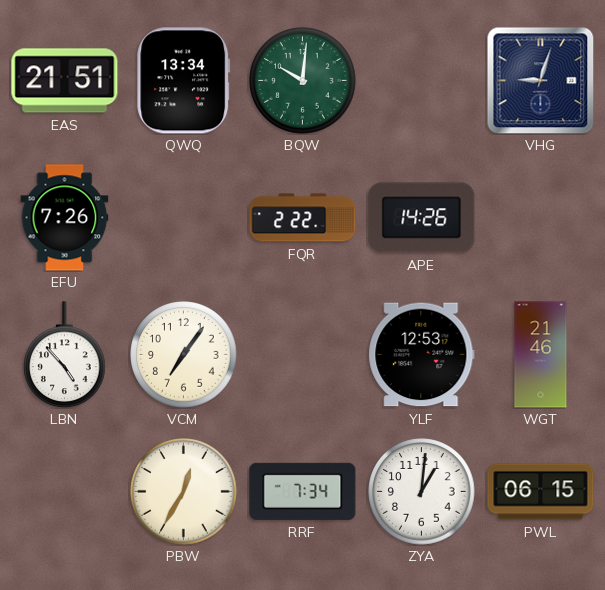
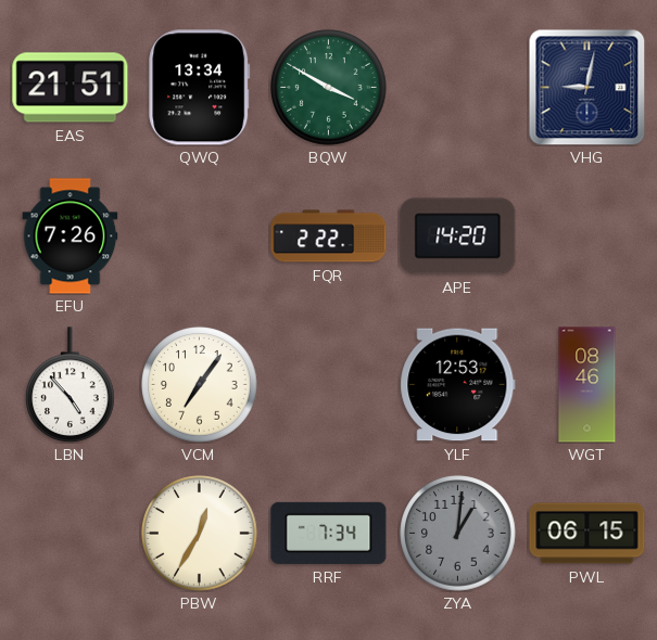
BQW: 10:01 -> 3:50
VHG: 9:03 -> 9:02
APE: 14:26 -> 14:20
WGT: 21:46 -> 08:46
ZYA dial: white -> grey
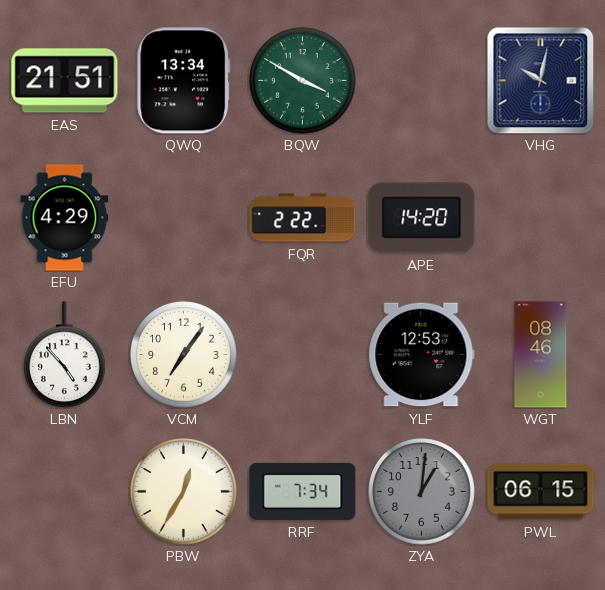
VHG: 9:02 -> 10:02
EFU: 7:26 -> 4:29
